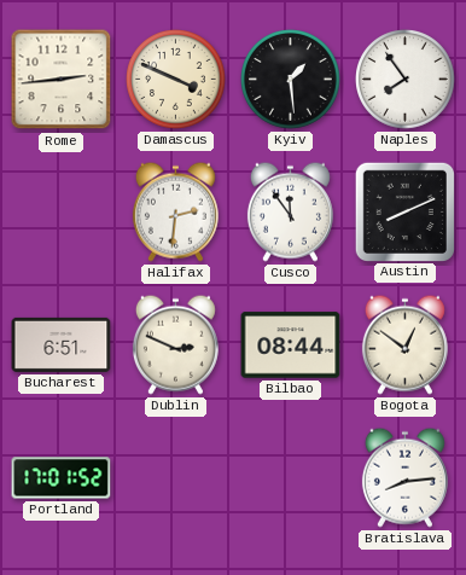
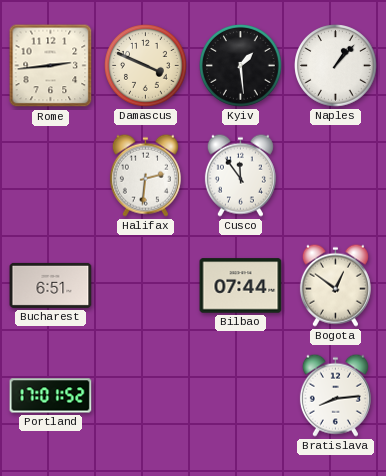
Naples: 7:54 -> 1:07
Austin: 8:11 -> none
Dublin: 2:49 -> none
Bilbao: 08:44 -> 07:44
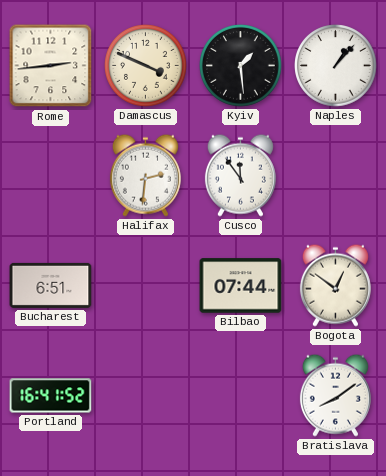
Portland: 17:01 -> 16:41
Bratislava: 8:14 -> 8:09
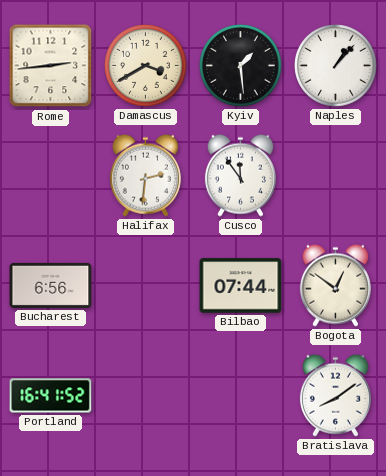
Damascus: 3:49 -> 3:40
Bucharest: 6:51 -> 6:56
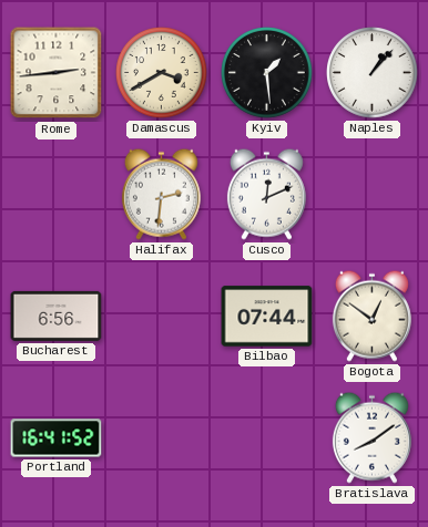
Cusco: 11:54 -> 12:11
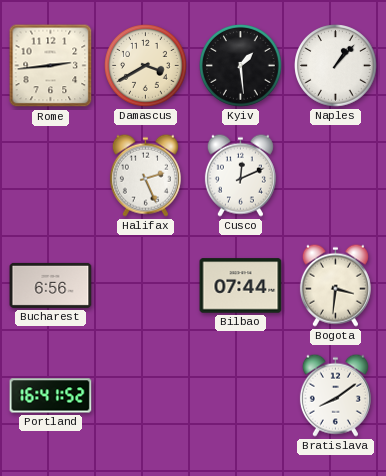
Halifax: 2:31 -> 2:26
Bogota: 12:51 -> 3:31
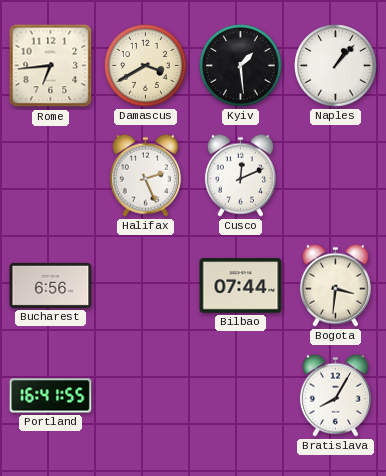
Rome: 2:44 -> 6:44
Portland: 16:41:52 -> 16:41:55
Bratislava: 8:09 -> 8:05
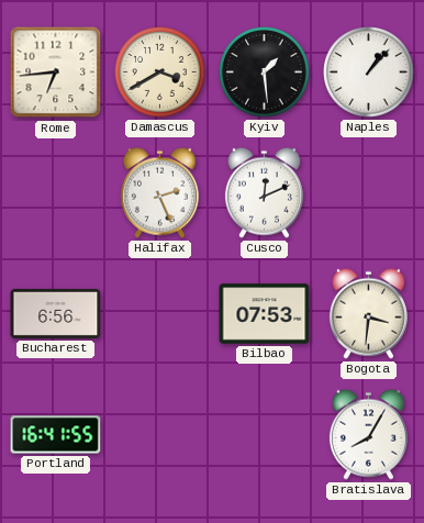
Bilbao: 07:44 -> 07:53
